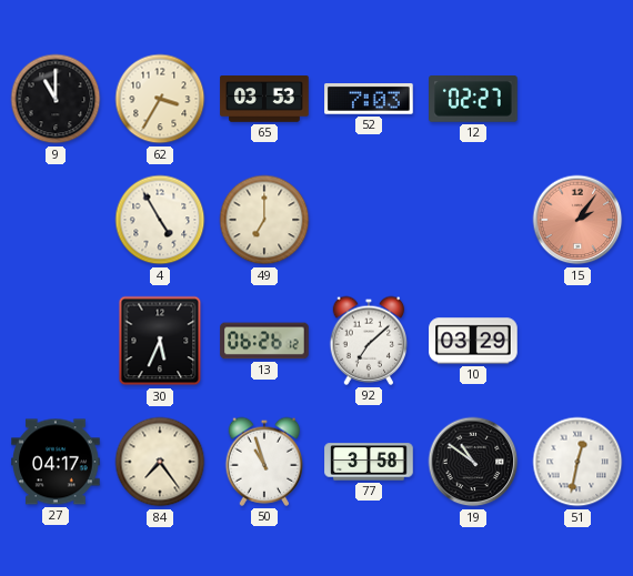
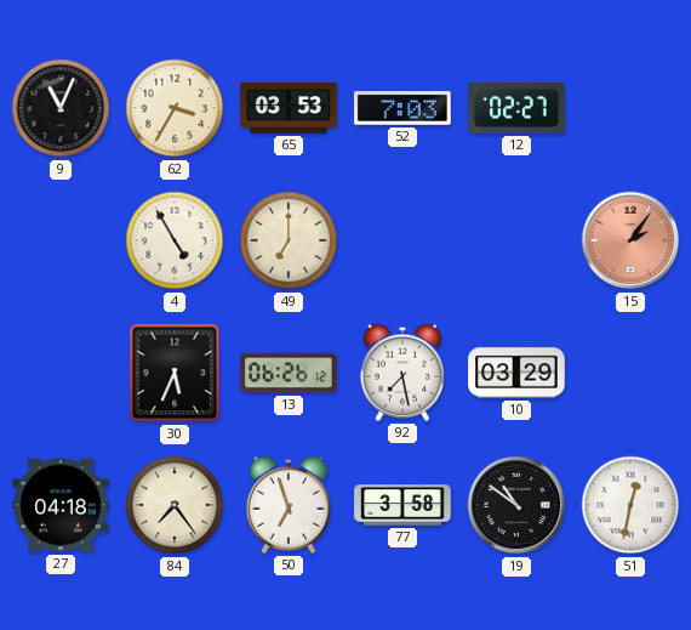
9: 11:00 -> 11:04
92: 7:08 -> 7:28
27: 04:17 -> 04:18
50: 10:57 -> 6:57
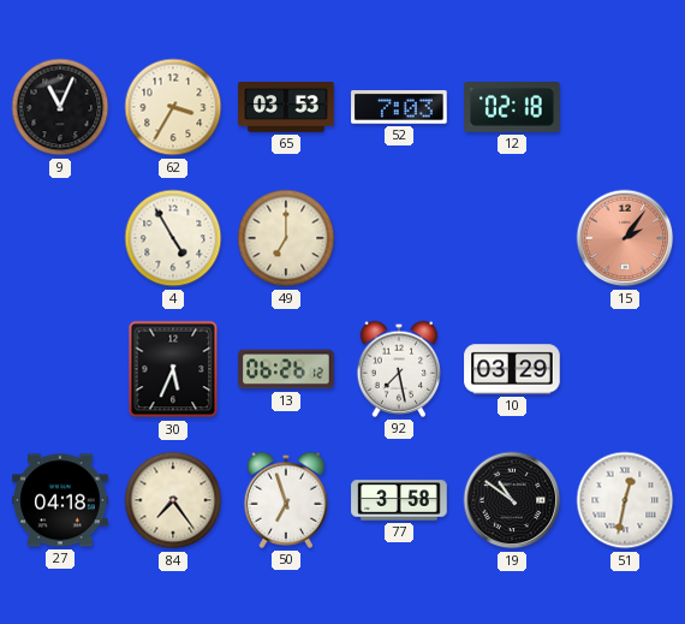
12: 02:27 -> 02:18
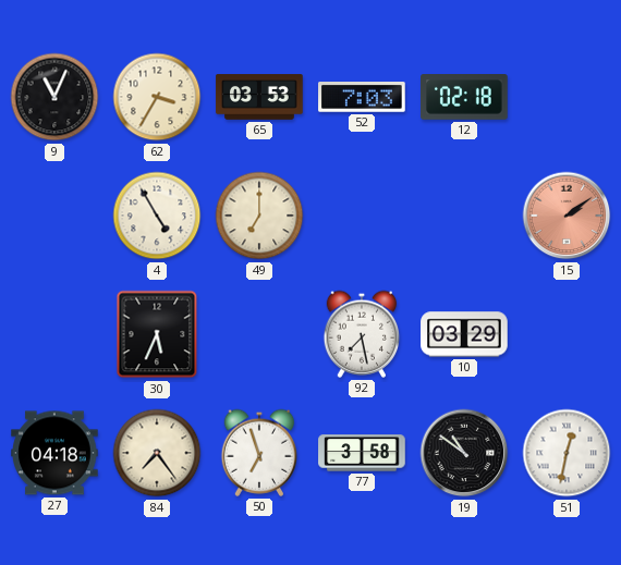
15: 2:06 -> 2:09
13: 06:26 -> none
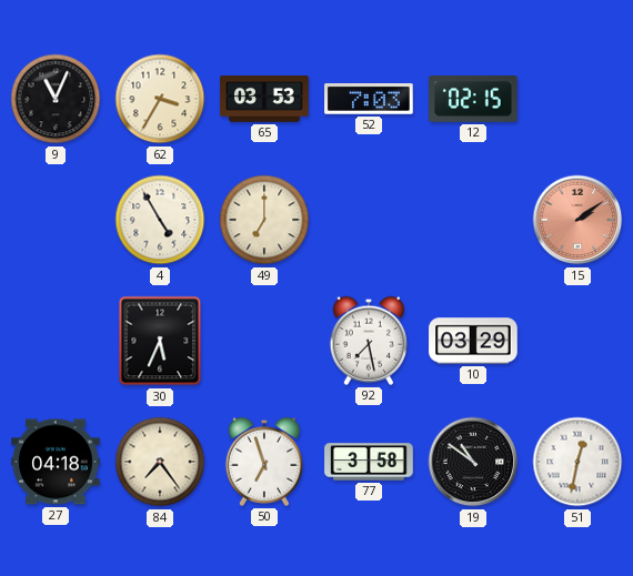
12: 02:18 -> 02:15
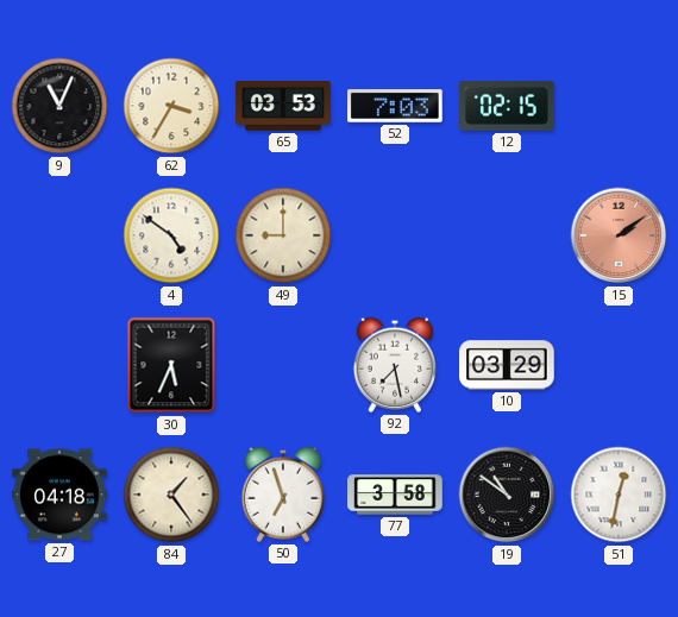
4: 4:55 -> 4:51
49: 7:00 -> 9:00
84: 7:24 -> 1:24
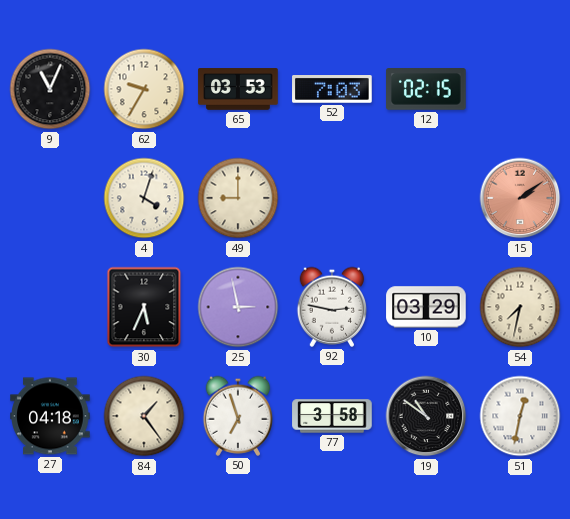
62: 3:35 -> 9:35
4: 4:51 -> 4:03
25: none -> 2:58
92: 7:28 -> 2:47
54: none -> 7:32
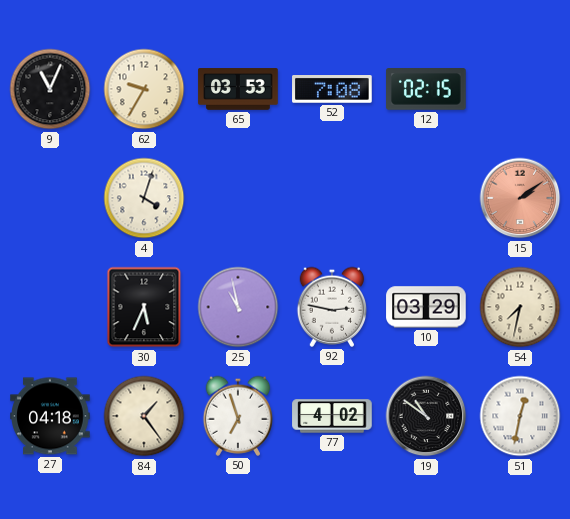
52: 7:03 -> 7:08
49: 9:00 -> none
25: 2:58 -> 10:58
77: 3:58 -> 4:02
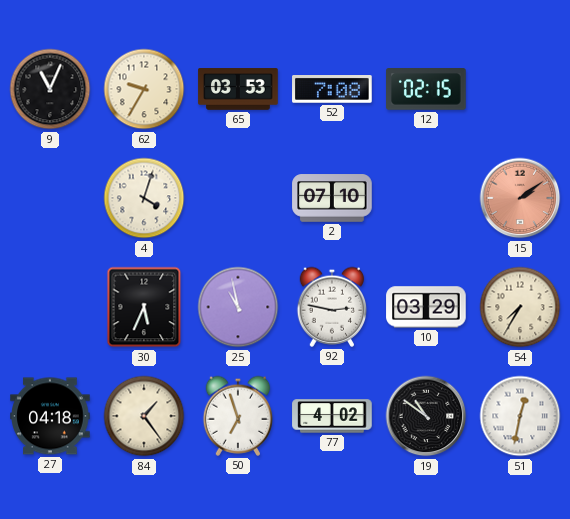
2: none -> 07:10
54: 7:32 -> 7:35
